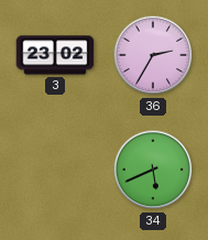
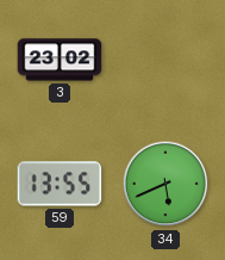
36: 2:35 -> none
59: none -> 13:55
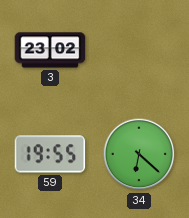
59: 13:55 -> 19:55
34: 5:41 -> 6:22
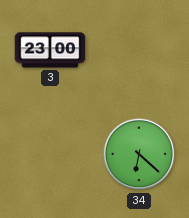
3: 23:02 -> 23:00
59: 19:55 -> none
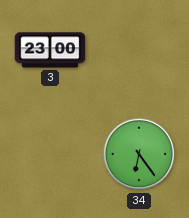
34: 6:22 -> 6:24
